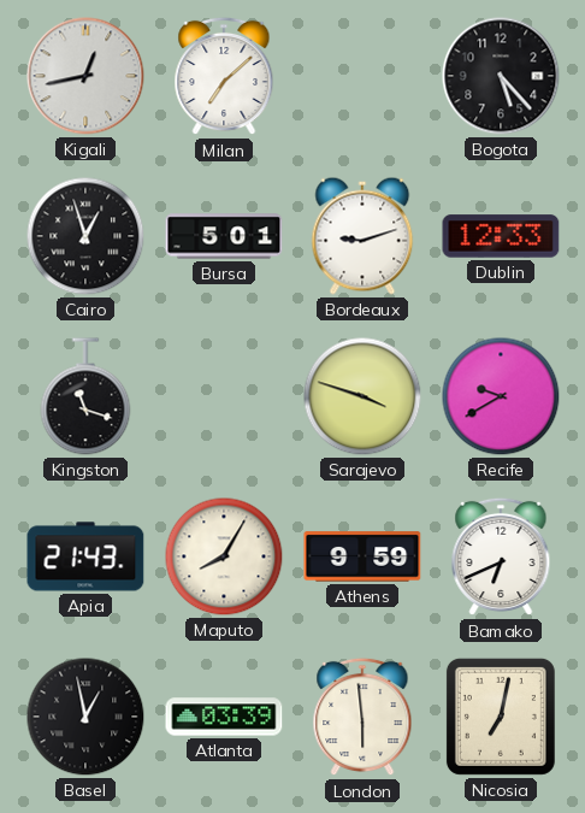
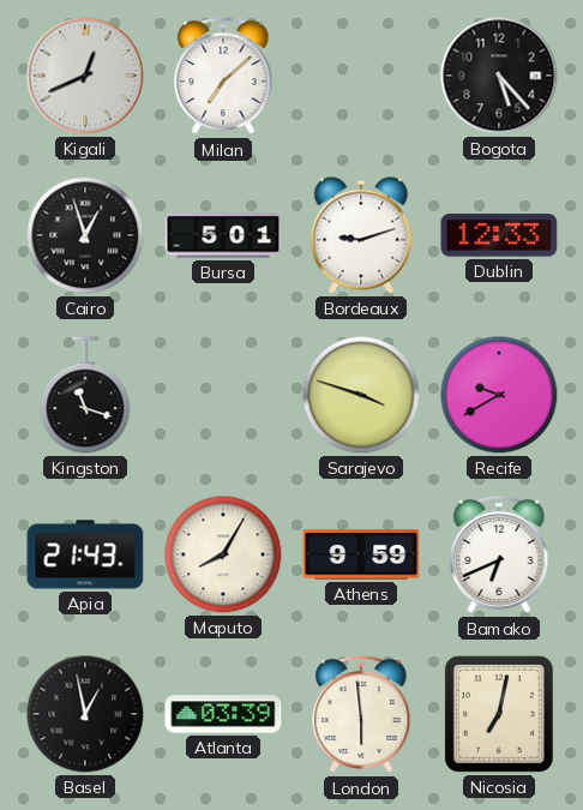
Kigali: 12:43 -> 12:41
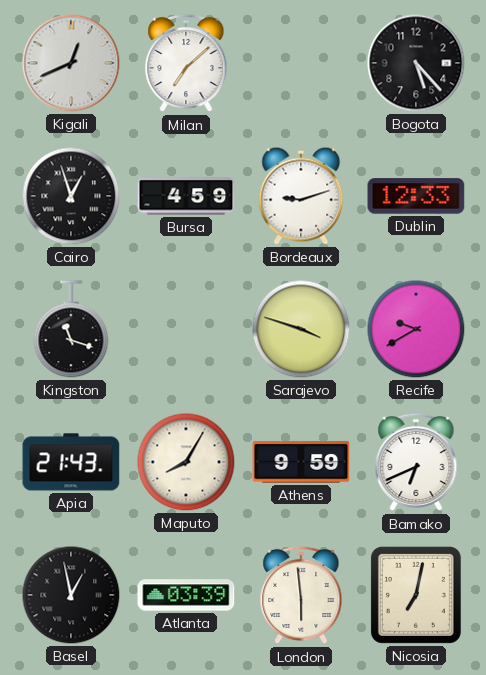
Bursa: 5:01 -> 4:59
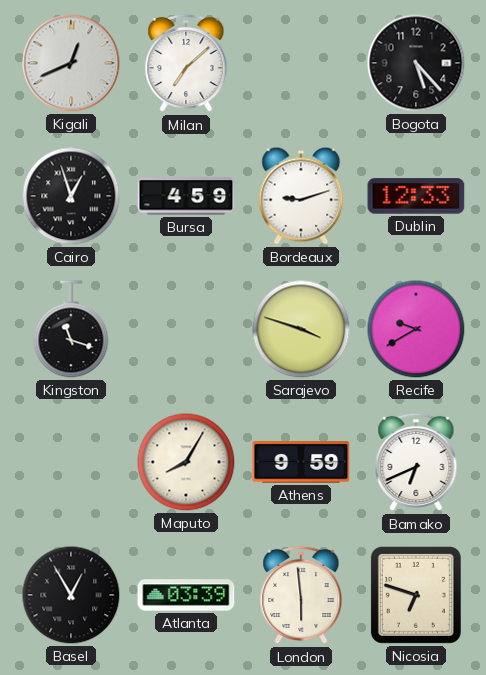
Apia: 21:43 -> none
Basel: 12:58 -> 12:55
Nicosia: 7:02 -> 6:48
